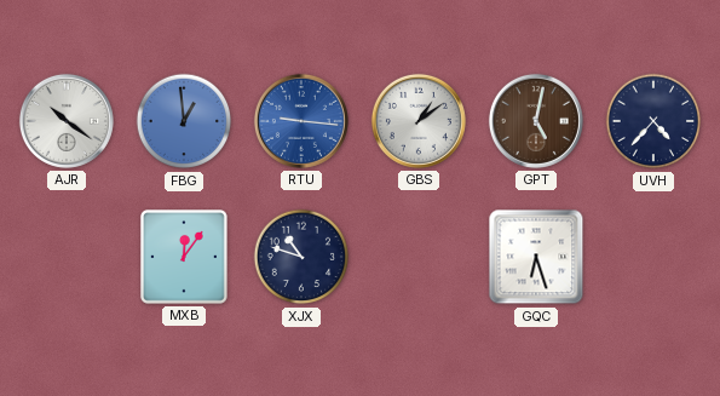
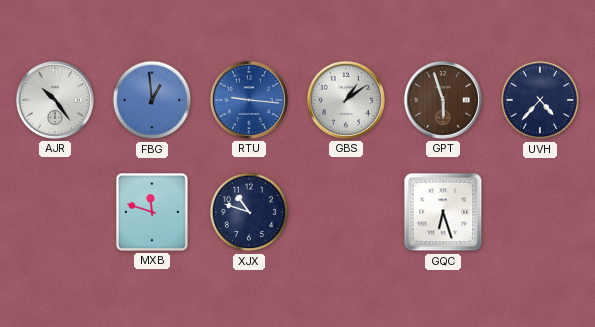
AJR: 10:21 -> 10:24
GPT: 5:02 -> 5:57
MXB: 12:06 -> 11:48
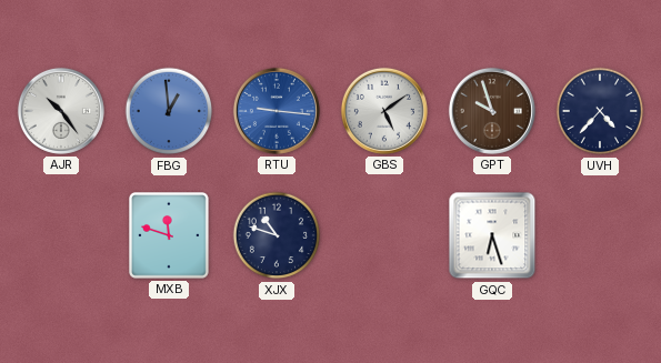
GBS: 1:09 -> 5:09
GPT: 5:57 -> 9:57
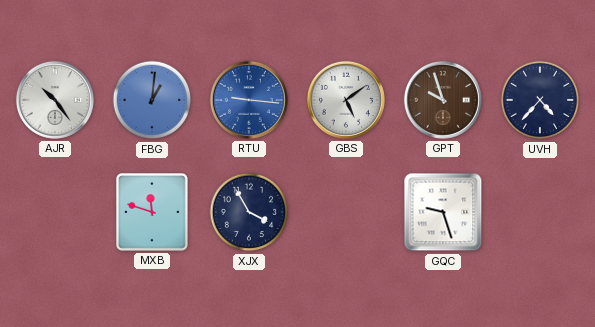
FBG: 12:59 -> 1:01
XJX: 10:48 -> 3:55
GQC: 6:27 -> 9:27
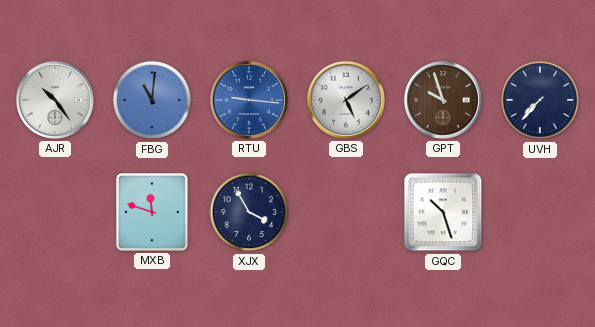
FBG: 1:01 -> 11:01
UVH: 4:37 -> 7:37
GQC: 9:27 -> 10:27
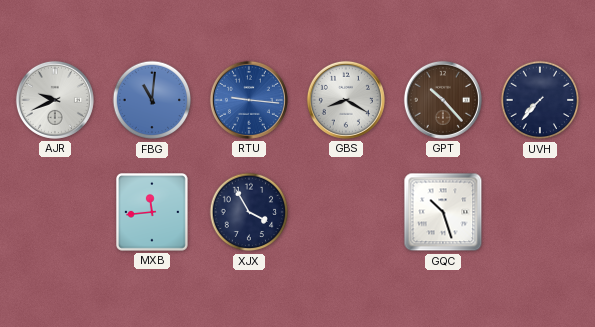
AJR: 10:24 -> 9:41
GBS: 5:09 -> 8:20
GPT: 9:57 -> 10:23
MXB: 11:48 -> 11:44
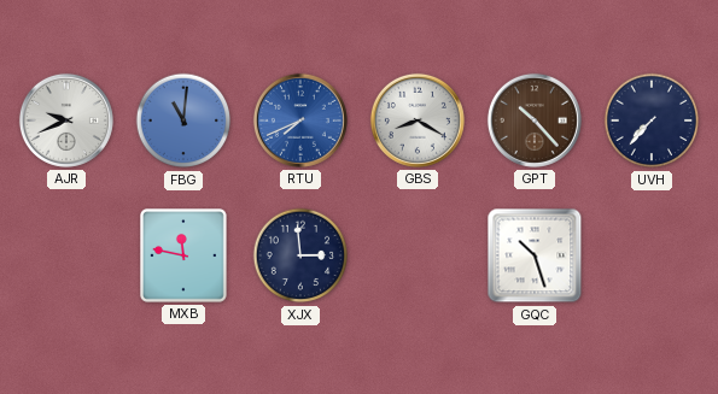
RTU: 9:16 -> 7:41
MXB: 11:44 -> 11:47
XJX: 3:55 -> 2:59
